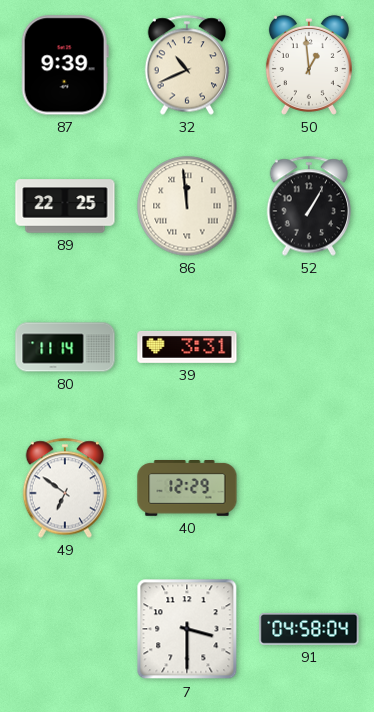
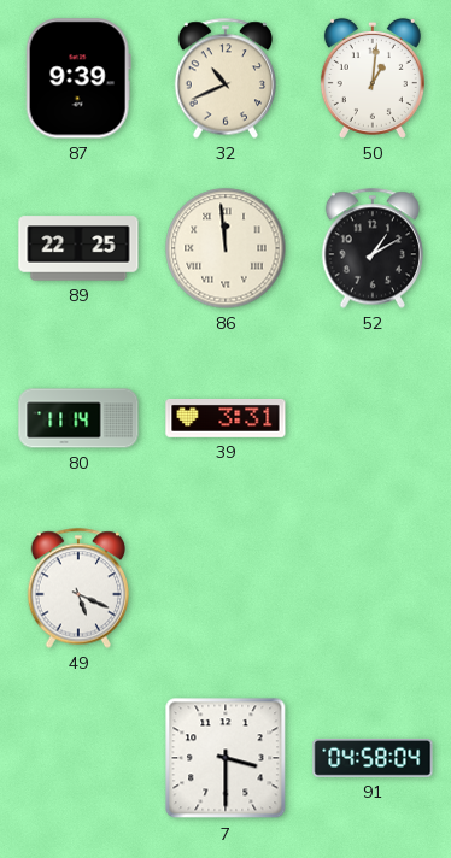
50: 12:59 -> 1:01
52: 1:05 -> 1:10
49: 6:51 -> 5:19
40: 12:29 -> none
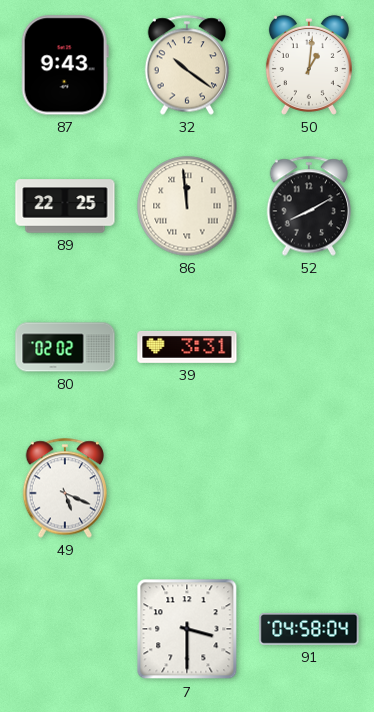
87: 9:39 -> 9:43
32: 10:41 -> 10:21
52: 1:10 -> 8:10
80: 11:14 -> 02:02
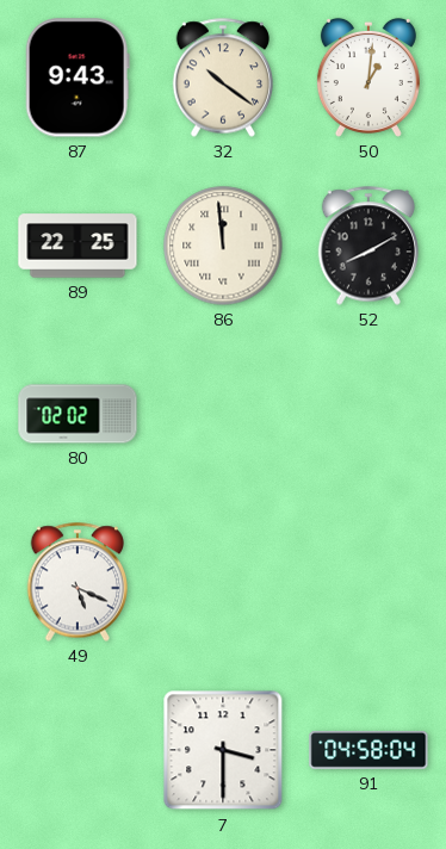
39: 3:31 -> none
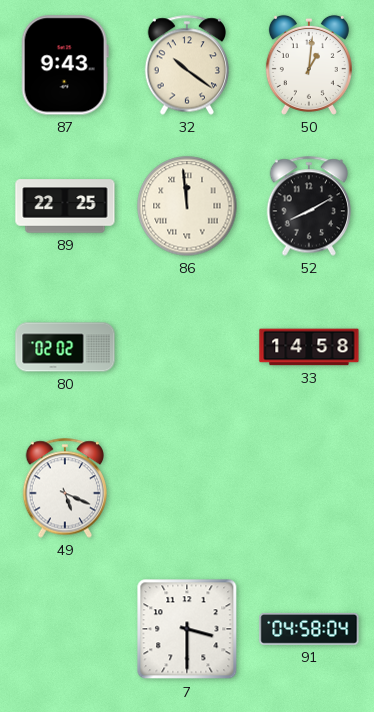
33: none -> 14:58
